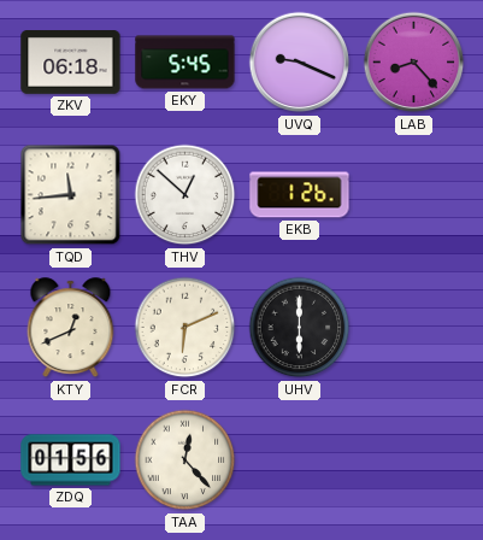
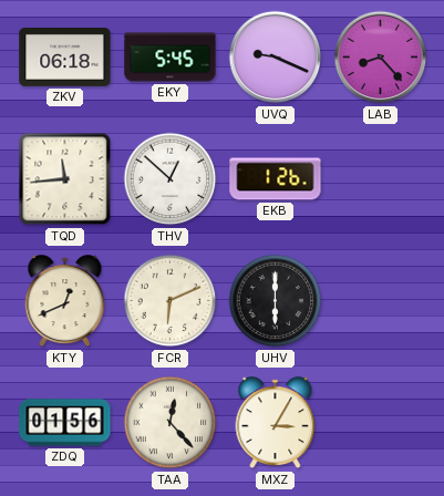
MXZ: none -> 3:05
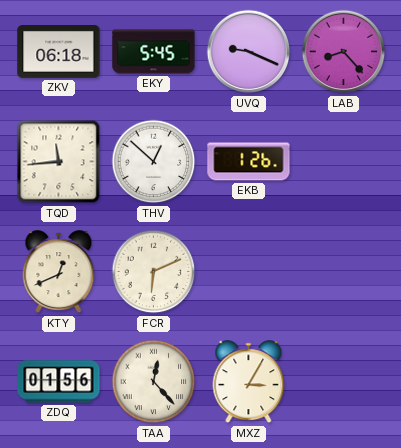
UHV: 6:00 -> none
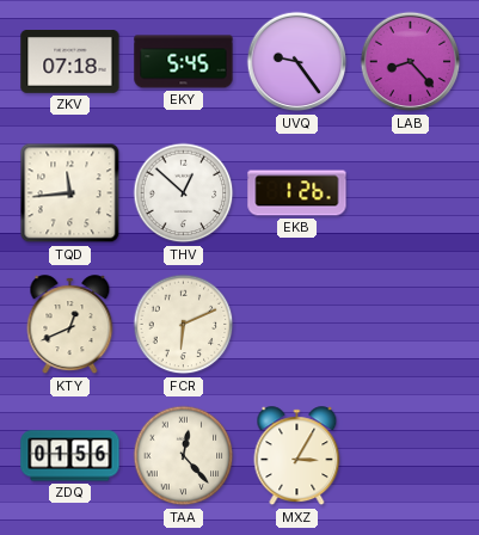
ZKV: 06:18 -> 07:18
UVQ: 9:19 -> 9:24
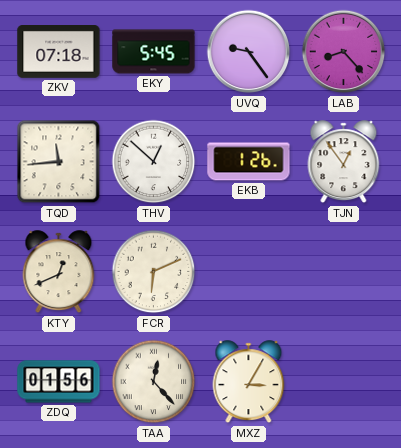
TJN: none -> 12:54
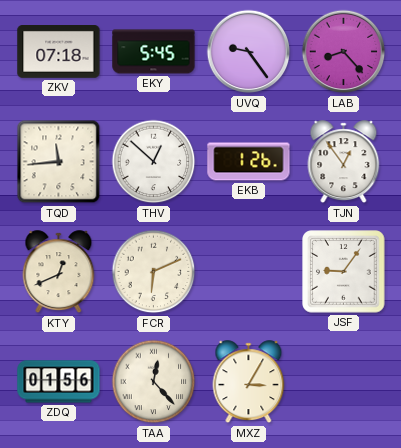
JSF: none -> 9:06
